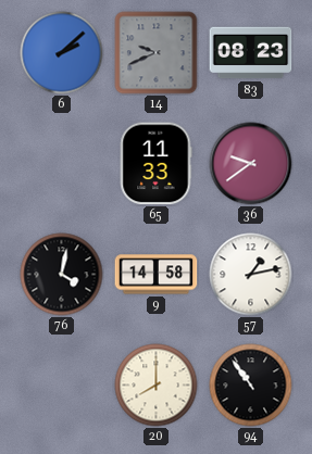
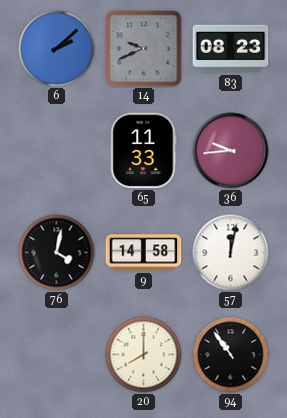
36: 9:39 -> 9:44
57: 1:13 -> 12:02
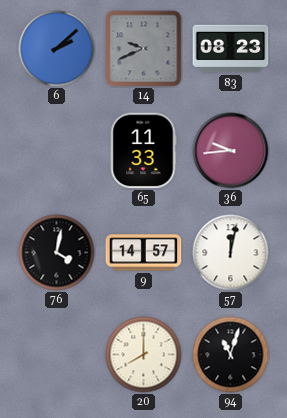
9: 14:58 -> 14:57
94: 10:54 -> 11:03
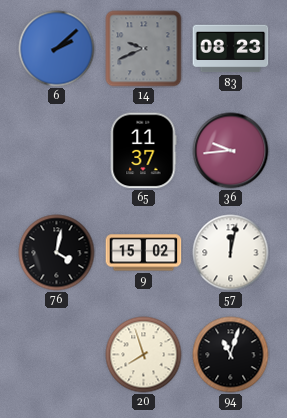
65: 11:33 -> 11:37
9: 14:57 -> 15:02
20: 8:00 -> 7:57
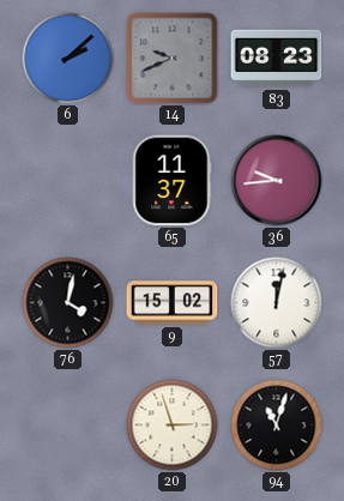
20: 7:57 -> 2:57
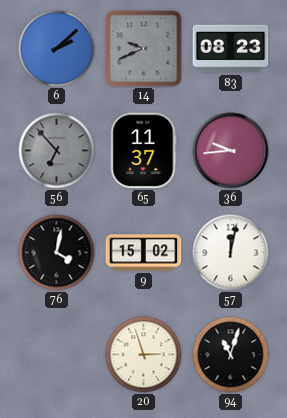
56: none -> 6:53
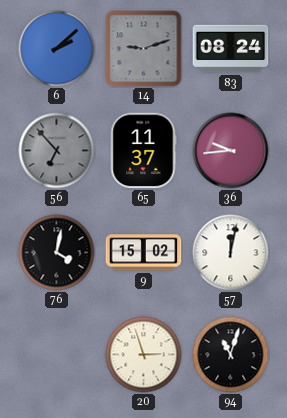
14: 9:41 -> 9:12
83: 08:23 -> 08:24
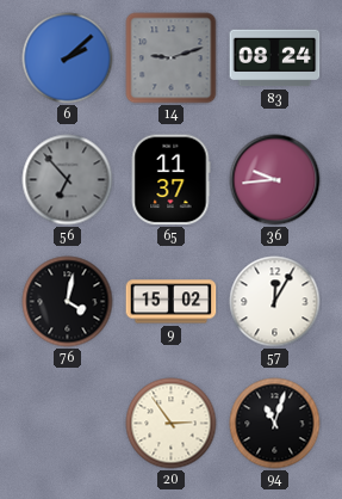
57: 12:02 -> 12:05
20: 2:57 -> 2:54
